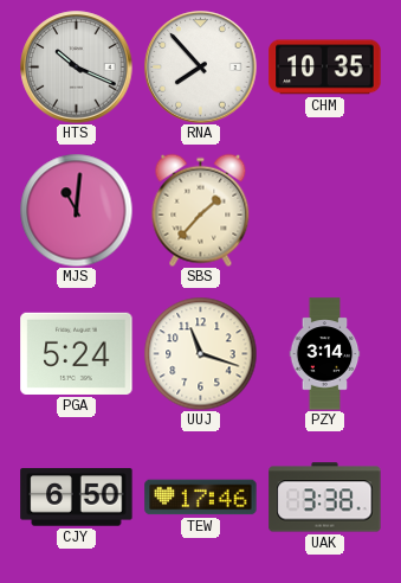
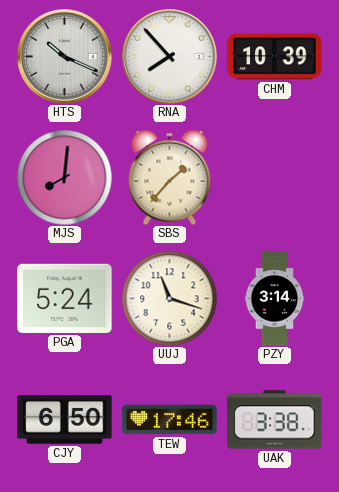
CHM: 10:35 -> 10:39
MJS: 11:01 -> 8:01
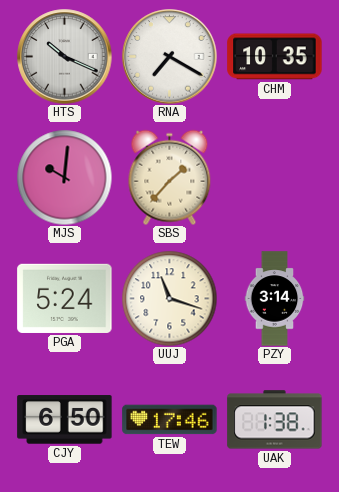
RNA: 7:53 -> 7:20
CHM: 10:39 -> 10:35
MJS: 8:01 -> 10:01
UAK: 3:38 -> 1:38
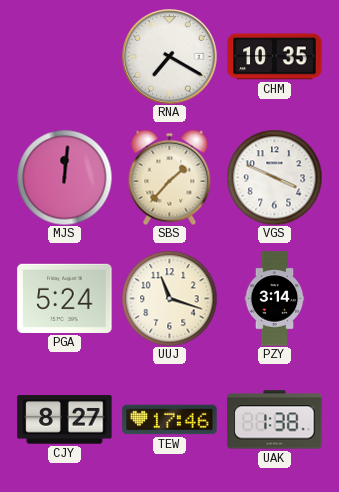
HTS: 10:19 -> none
MJS: 10:01 -> 12:01
VGS: none -> 3:49
CJY: 6:50 -> 8:27
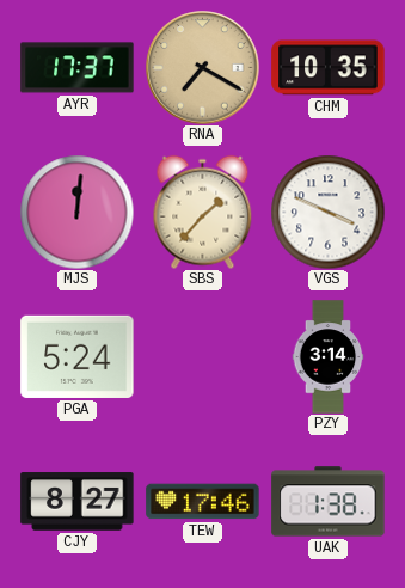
AYR: none -> 17:37
RNA dial: white -> champagne
UUJ: 11:18 -> none
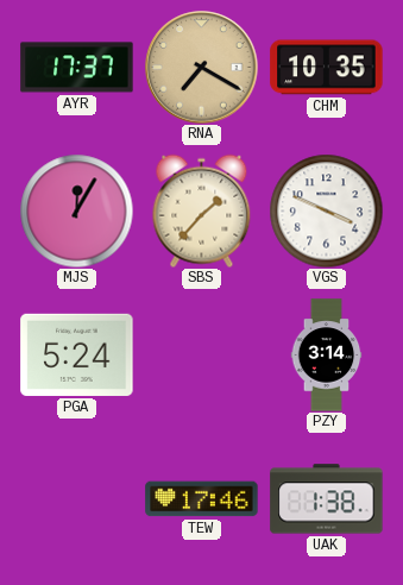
MJS: 12:01 -> 12:05
CJY: 8:27 -> none
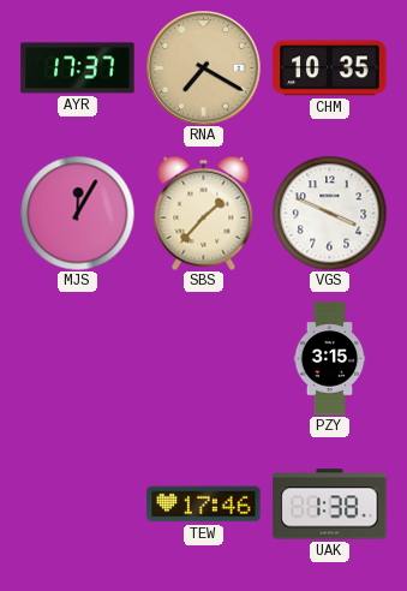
PGA: 5:24 -> none
PZY: 3:14 -> 3:15
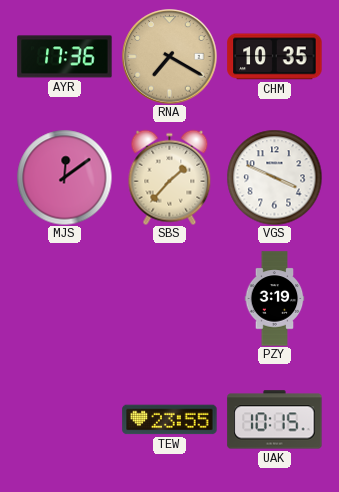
AYR: 17:37 -> 17:36
MJS: 12:05 -> 12:09
PZY: 3:15 -> 3:19
TEW: 17:46 -> 23:55
UAK: 1:38 -> 10:15
